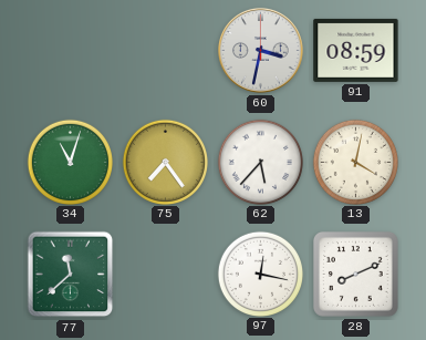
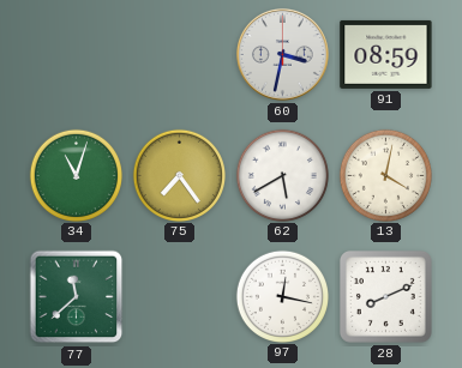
62: 5:37 -> 5:40
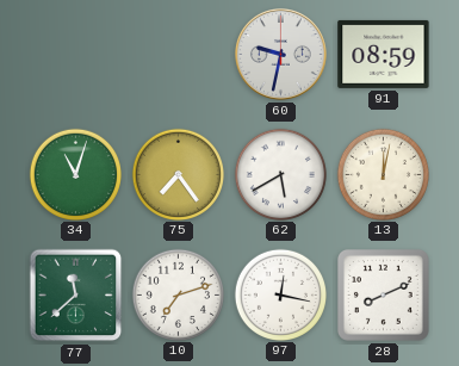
60: 3:32 -> 9:32
13: 4:02 -> 12:02
10: none -> 7:12
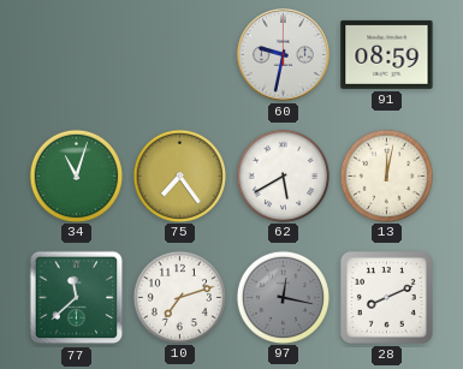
97 dial: white -> grey
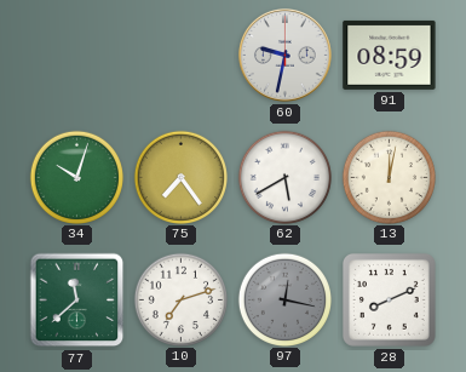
34: 11:03 -> 10:03
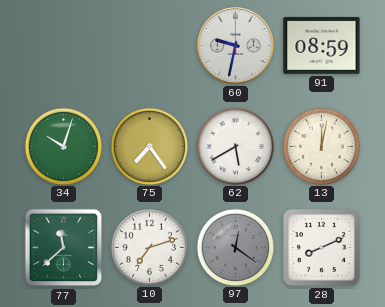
97: 12:17 -> 12:21
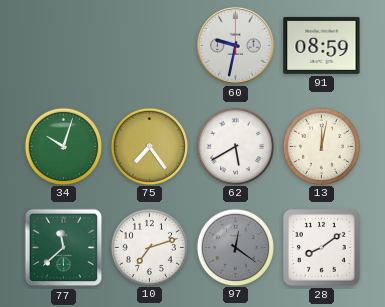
28: 8:11 -> 8:09
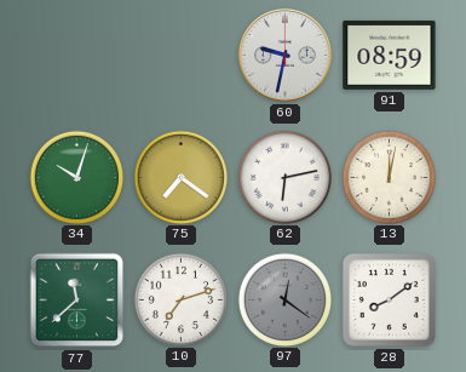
75: 7:24 -> 7:21
62: 5:40 -> 6:13
